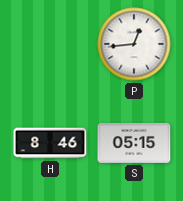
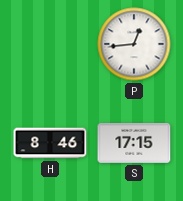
S: 05:15 -> 17:15
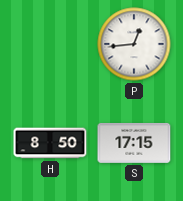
H: 8:46 -> 8:50
